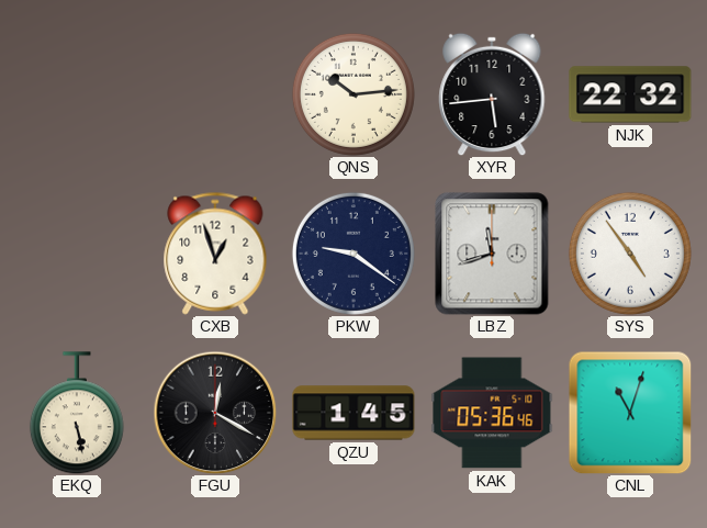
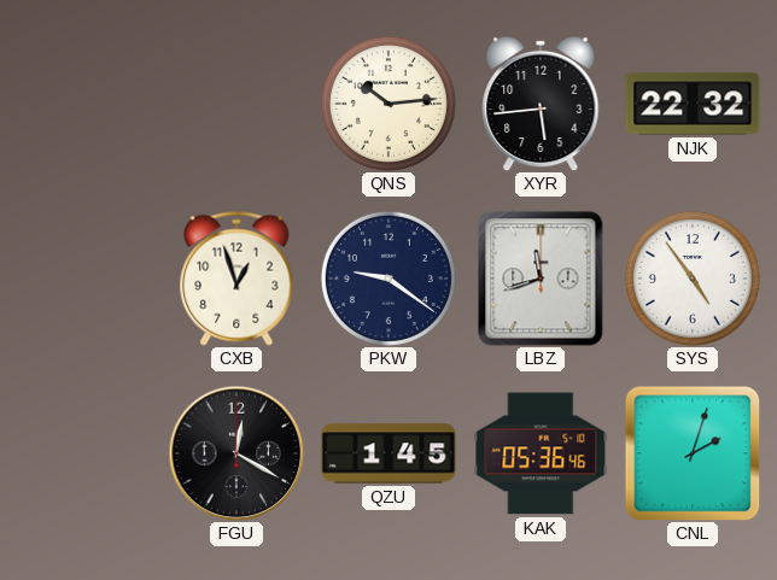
EKQ: 5:28 -> none
CNL: 11:03 -> 2:03
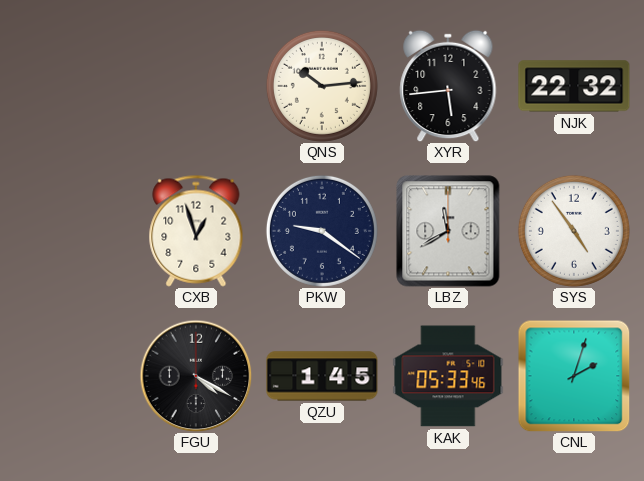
LBZ: 11:42 -> 11:40
FGU: 12:20 -> 4:20
KAK: 05:36 -> 05:33
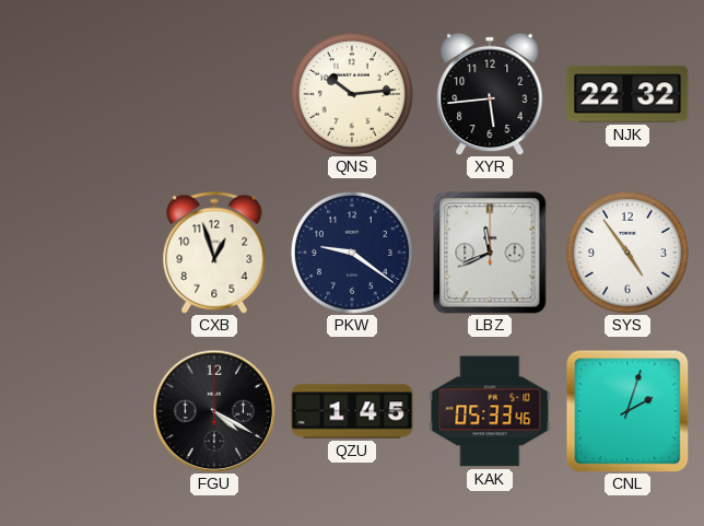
LBZ: 11:40 -> 11:41
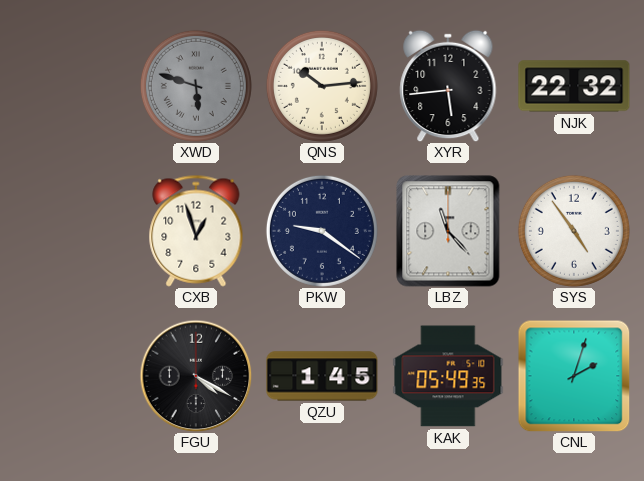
XWD: none -> 5:48
LBZ: 11:41 -> 11:23
KAK: 05:33 -> 05:49
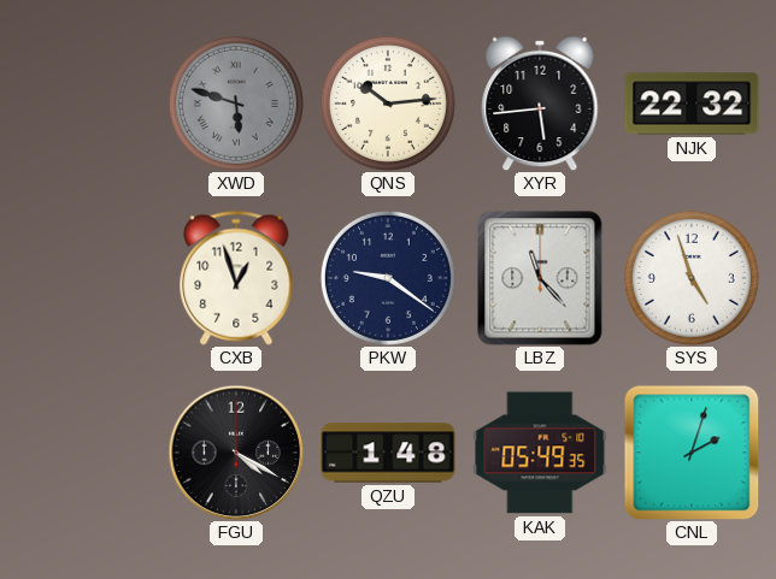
SYS: 4:54 -> 4:57
QZU: 1:45 -> 1:48
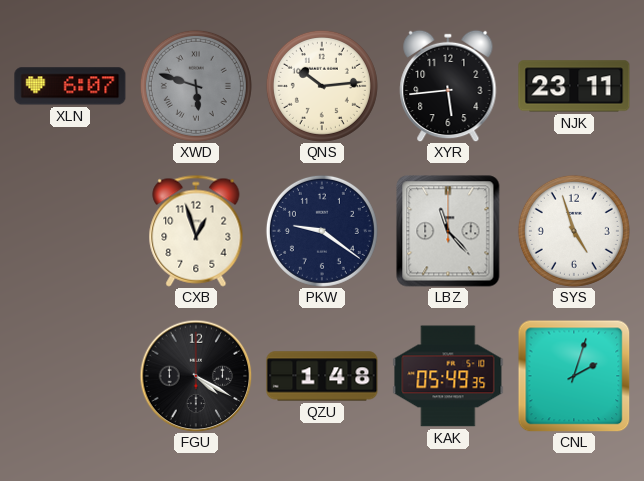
XLN: none -> 6:07
NJK: 22:32 -> 23:11
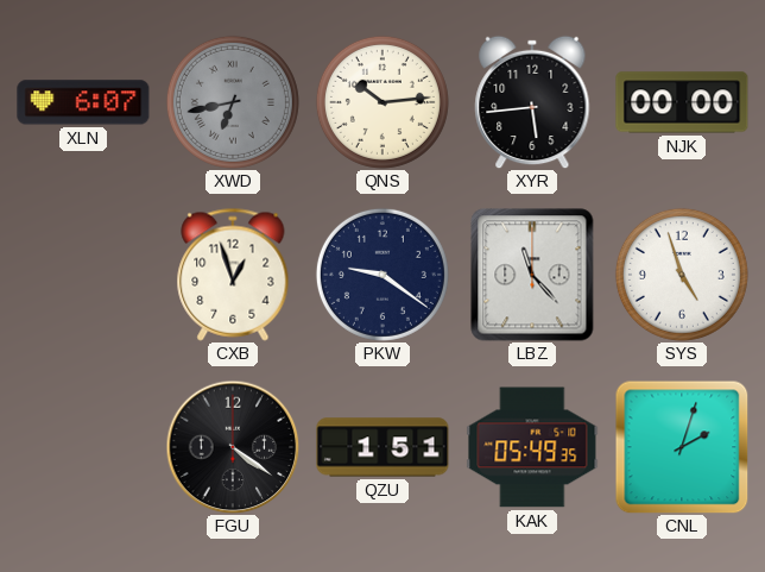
XWD: 5:48 -> 6:43
NJK: 23:11 -> 00:00
FGU: 4:20 -> 4:21
QZU: 1:48 -> 1:51
